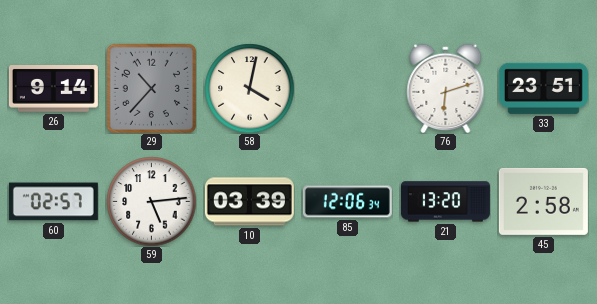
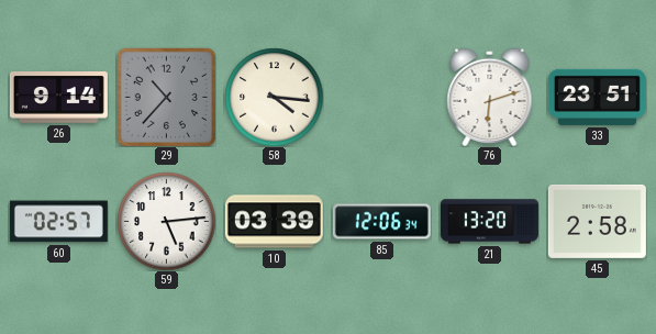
58: 4:02 -> 4:16
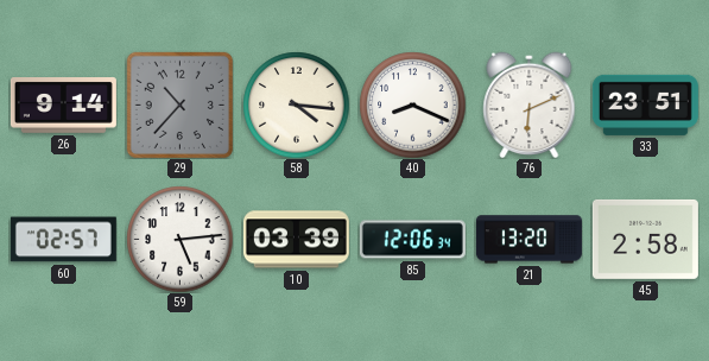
40: none -> 8:19
76: 6:12 -> 6:11
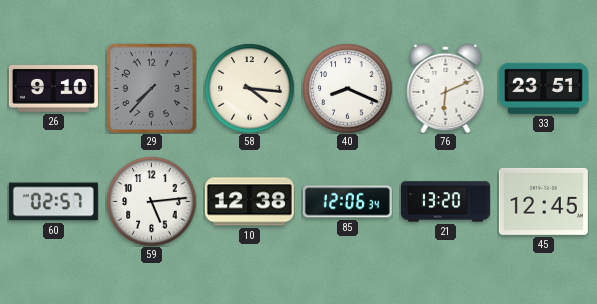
26: 9:14 -> 9:10
29: 10:37 -> 7:37
10: 03:39 -> 12:38
45: 2:58 -> 12:45
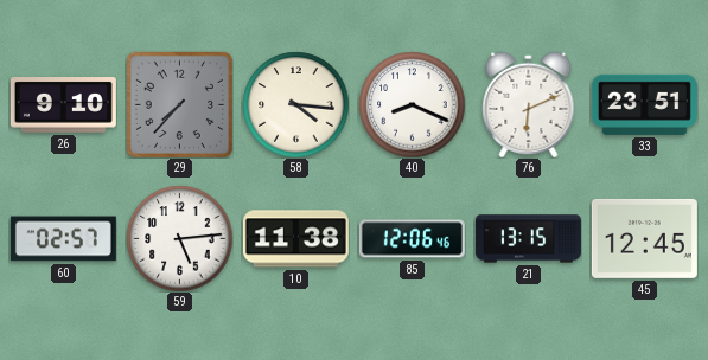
10: 12:38 -> 11:38
85: 12:06:34 -> 12:06:46
21: 13:20 -> 13:15
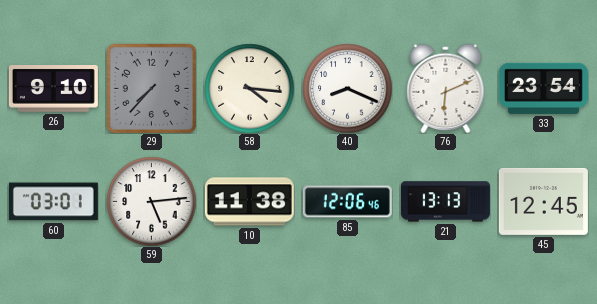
33: 23:51 -> 23:54
60: 02:57 -> 03:01
21: 13:15 -> 13:13
